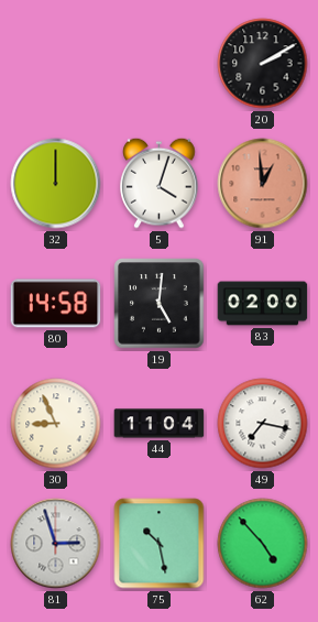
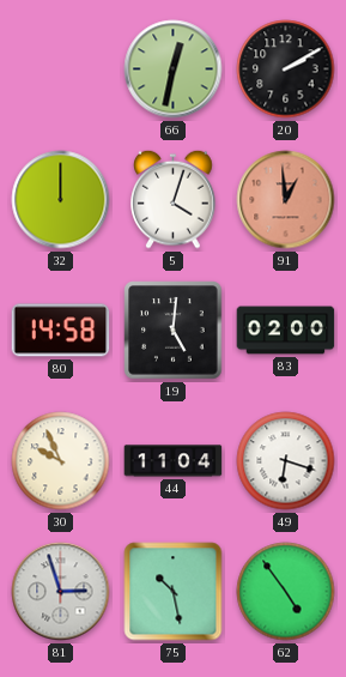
66: none -> 12:32
30: 8:56 -> 9:56
49: 7:17 -> 6:18
62: 4:53 -> 4:54
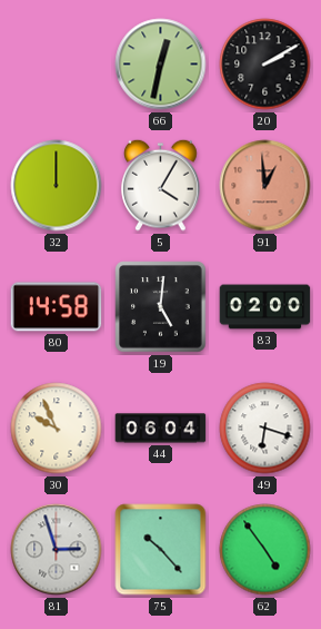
5: 4:03 -> 4:05
44: 11:04 -> 06:04
75: 10:28 -> 10:23
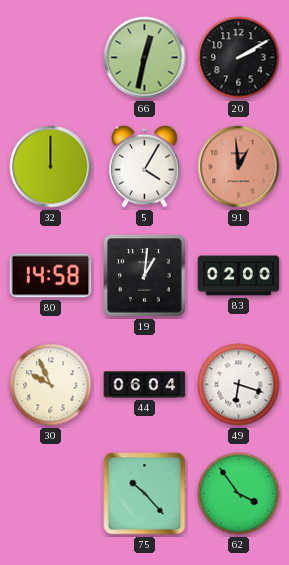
19: 5:01 -> 1:01
81: 2:57 -> none
62: 4:54 -> 3:54
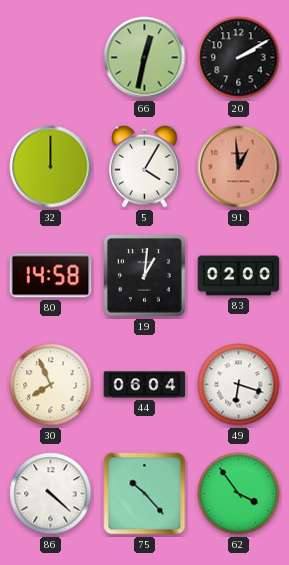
30: 9:56 -> 7:56
86: none -> 4:22
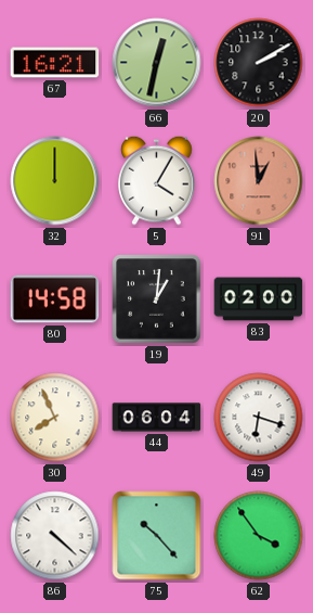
67: none -> 16:21
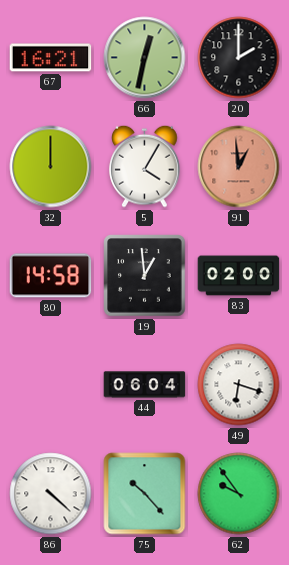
20: 2:10 -> 2:00
19: 1:01 -> 12:59
30: 7:56 -> none
62: 3:54 -> 9:54
